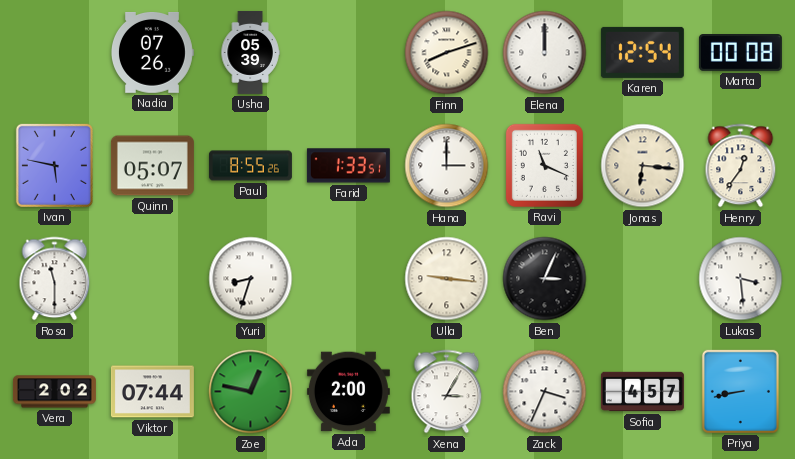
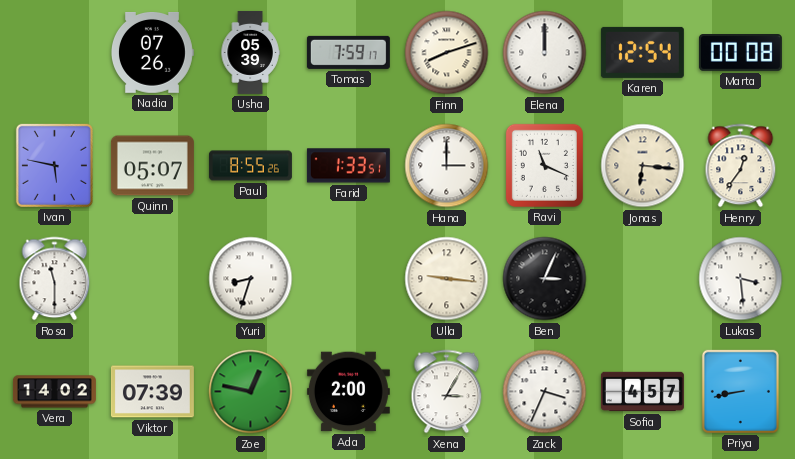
Tomas: none -> 7:59
Vera: 2:02 -> 14:02
Viktor: 07:44 -> 07:39
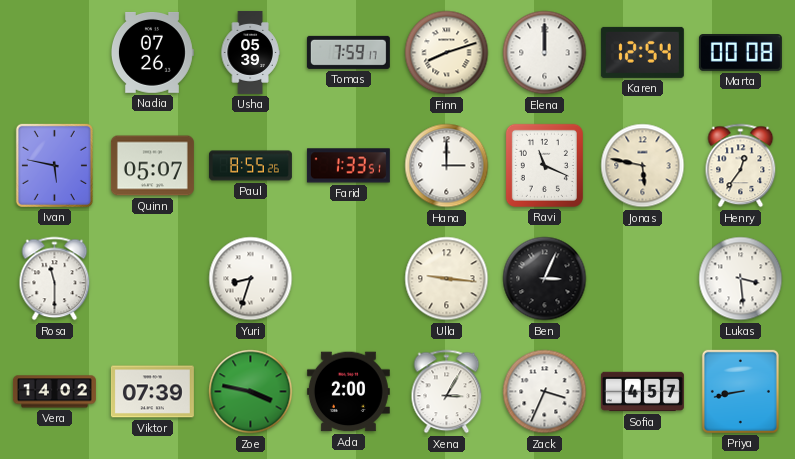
Jonas: 6:16 -> 5:47
Zoe: 12:47 -> 3:47
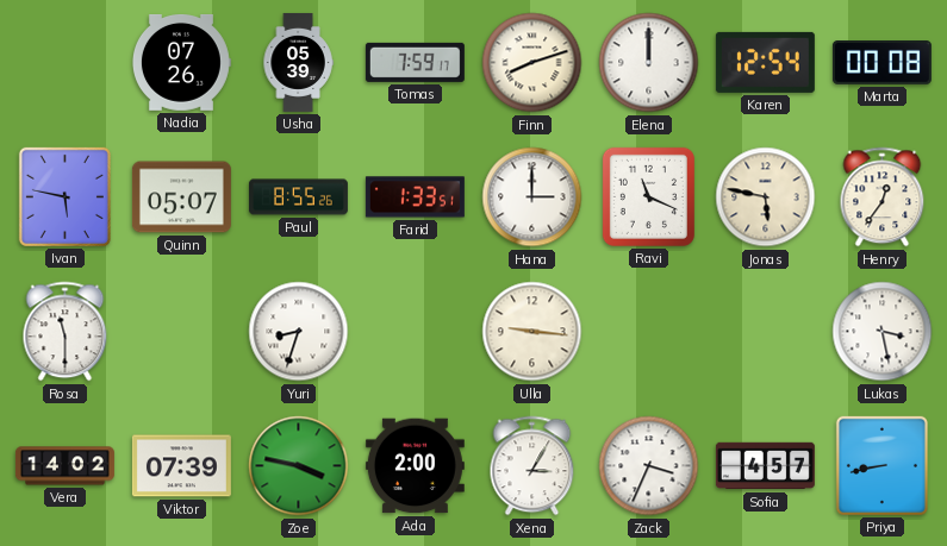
Ben: 3:04 -> none
Lukas: 3:29 -> 3:28
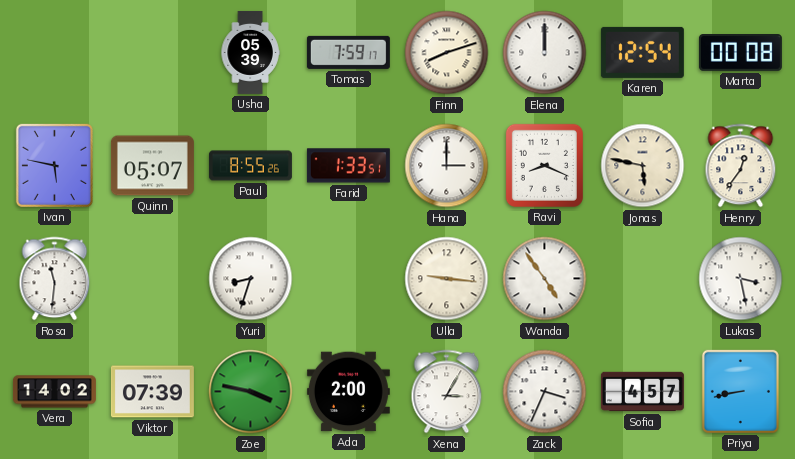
Nadia: 07:26 -> none
Ravi: 11:19 -> 8:19
Rosa: 11:30 -> 11:31
Wanda: none -> 4:54
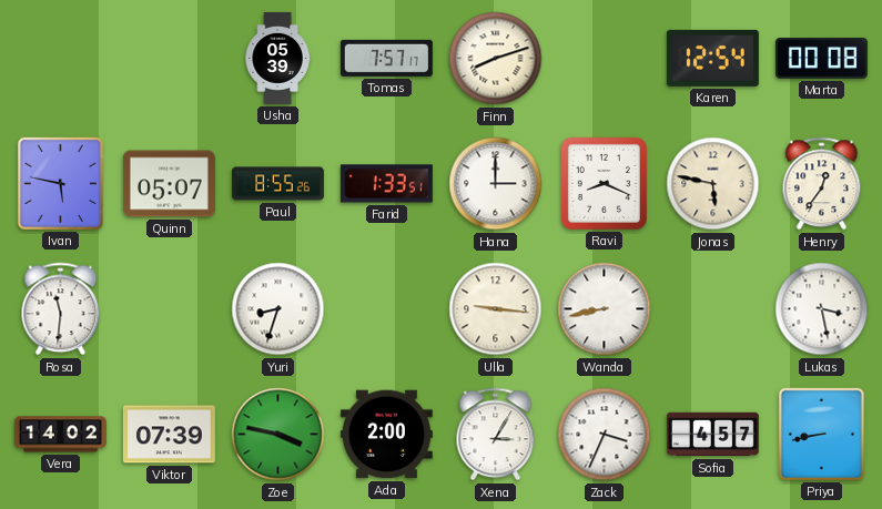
Tomas: 7:59 -> 7:57
Elena: 12:00 -> none
Wanda: 4:54 -> 8:43
